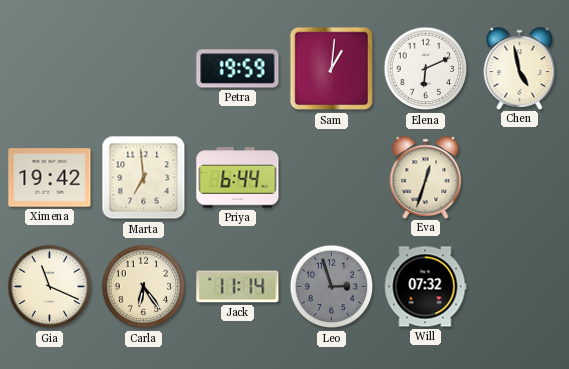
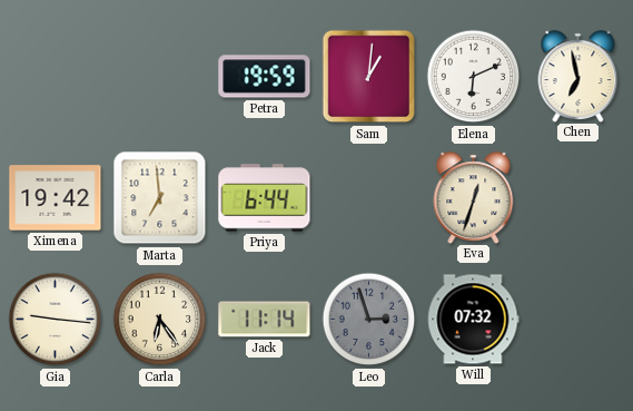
Chen: 4:58 -> 6:58
Gia: 11:19 -> 9:16
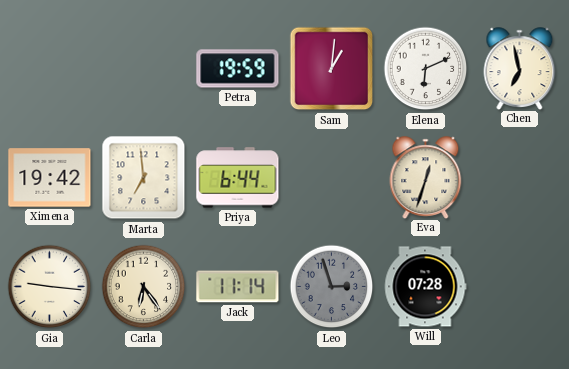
Will: 07:32 -> 07:28
